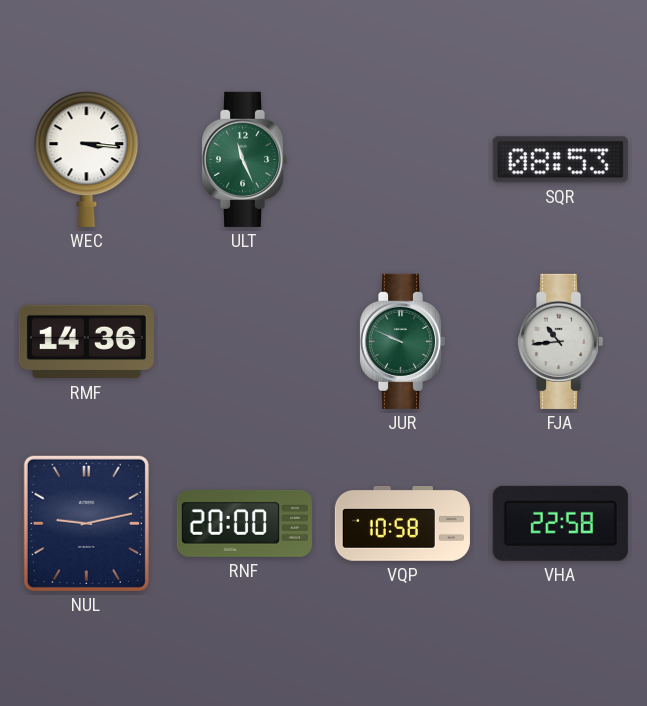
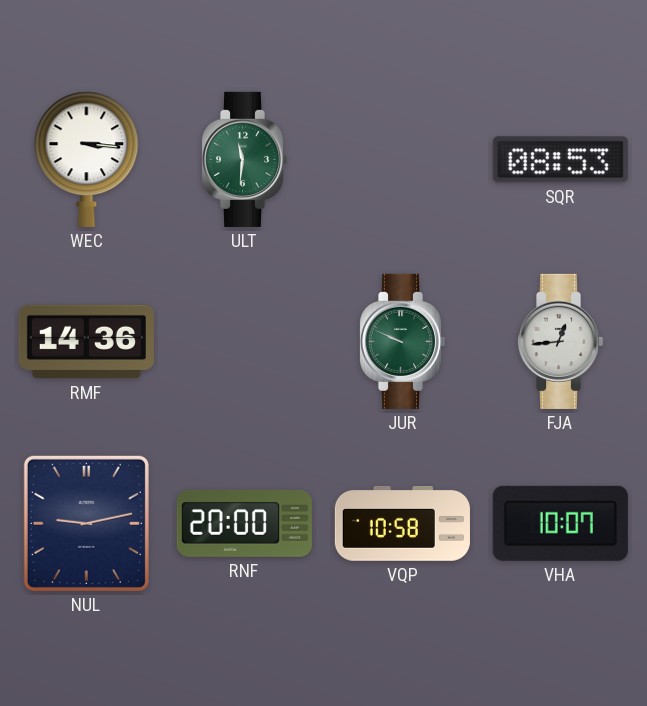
ULT: 11:26 -> 11:31
FJA: 10:44 -> 12:44
VHA: 22:58 -> 10:07
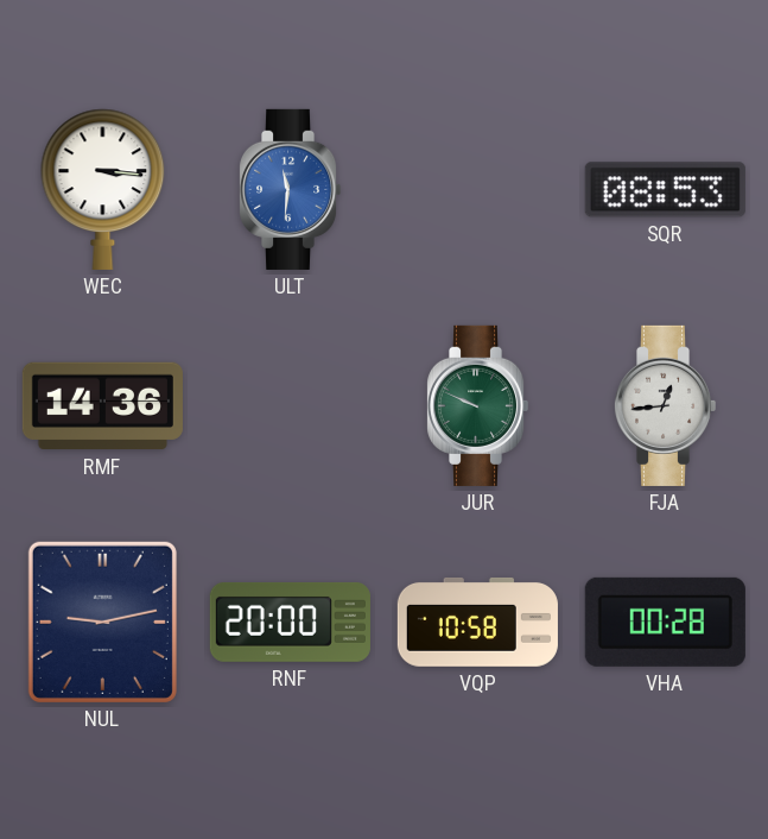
ULT dial: green -> blue
VHA: 10:07 -> 00:28
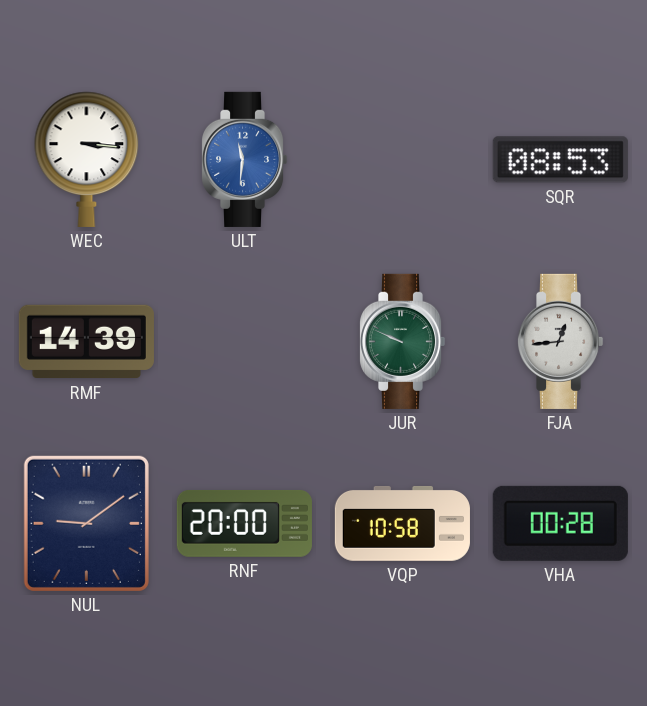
RMF: 14:36 -> 14:39
NUL: 9:13 -> 9:09
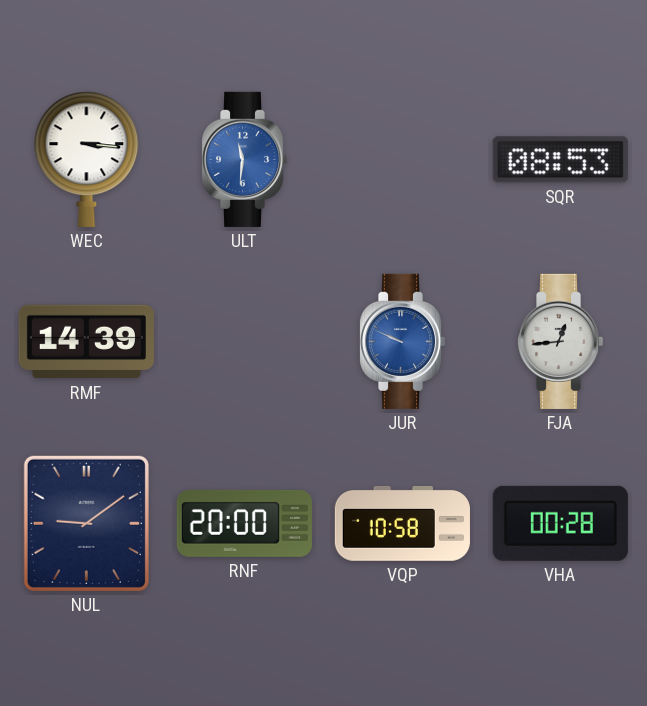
JUR dial: green -> blue
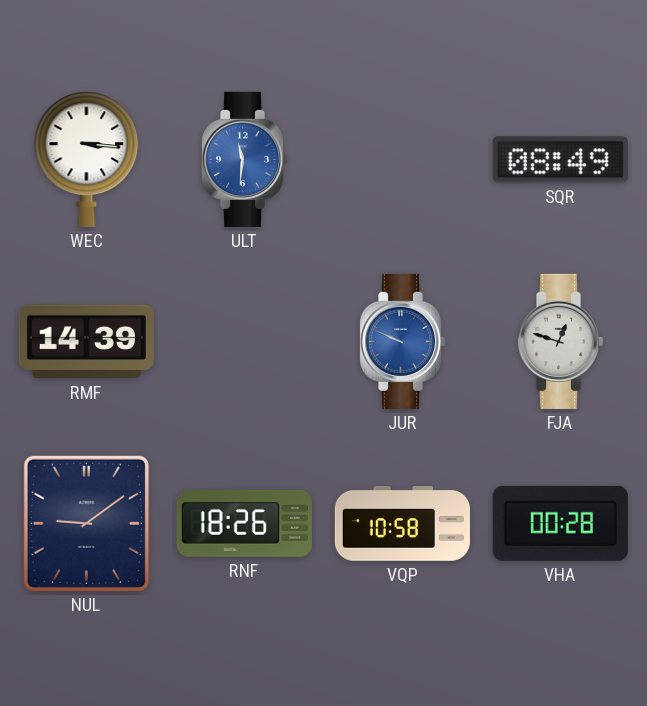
SQR: 08:53 -> 08:49
FJA: 12:44 -> 12:48
RNF: 20:00 -> 18:26
